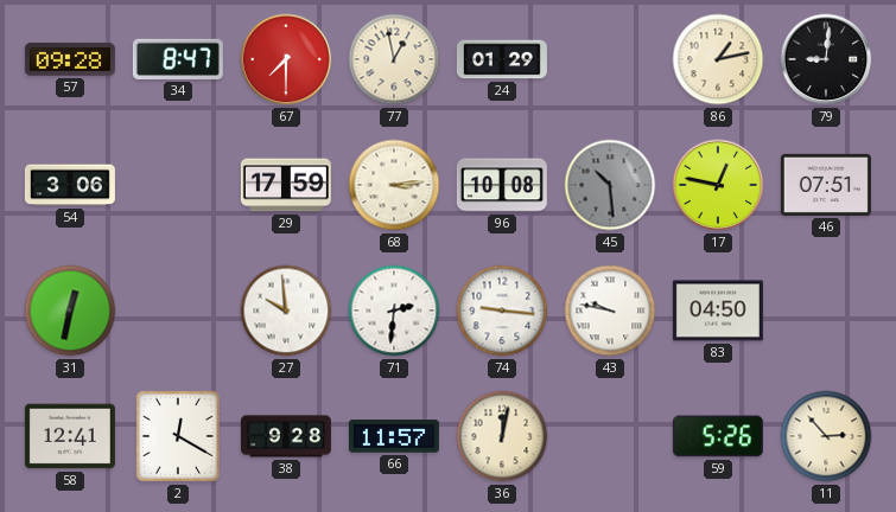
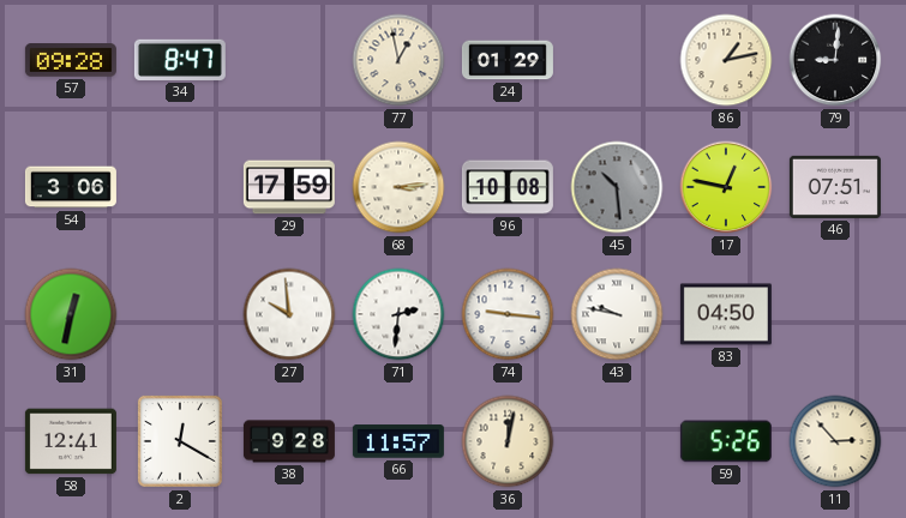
67: 7:30 -> none
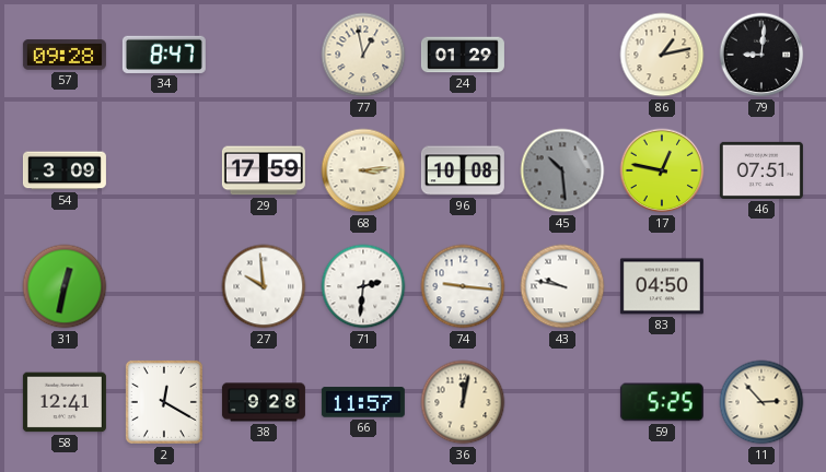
54: 3:06 -> 3:09
59: 5:26 -> 5:25
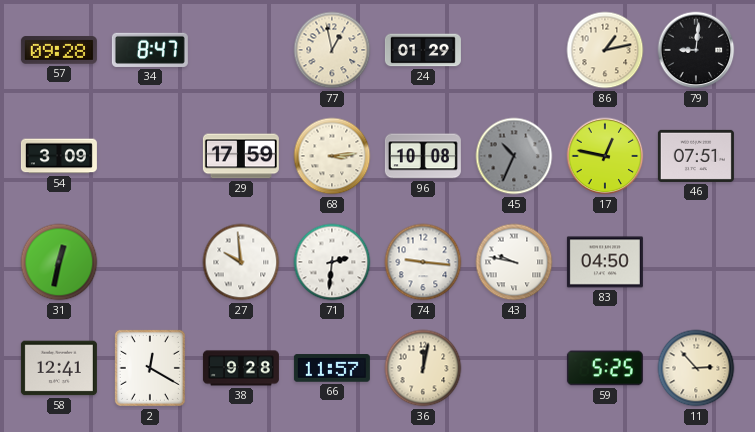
45: 10:29 -> 10:34
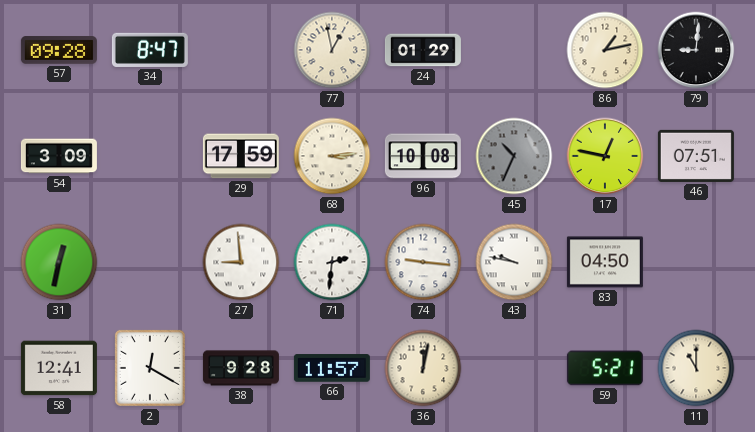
27: 9:59 -> 8:59
59: 5:25 -> 5:21
11: 2:53 -> 11:00
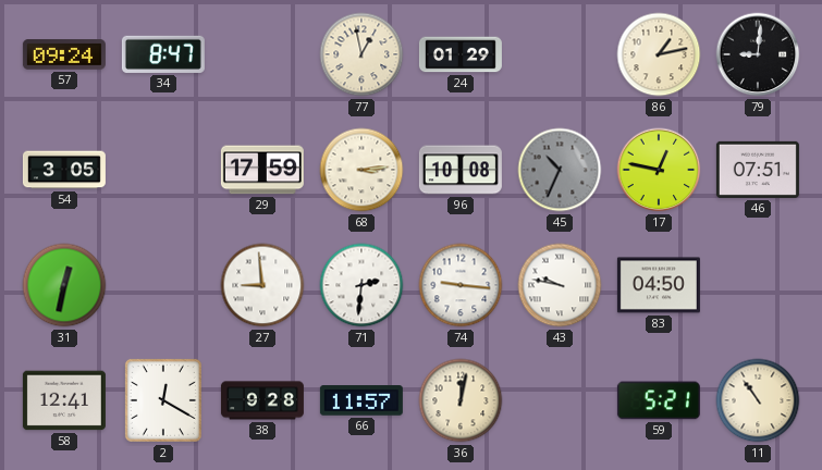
57: 09:28 -> 09:24
54: 3:09 -> 3:05
11: 11:00 -> 10:54
